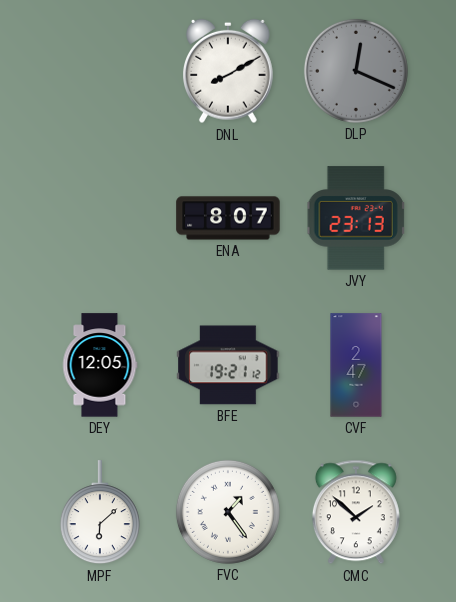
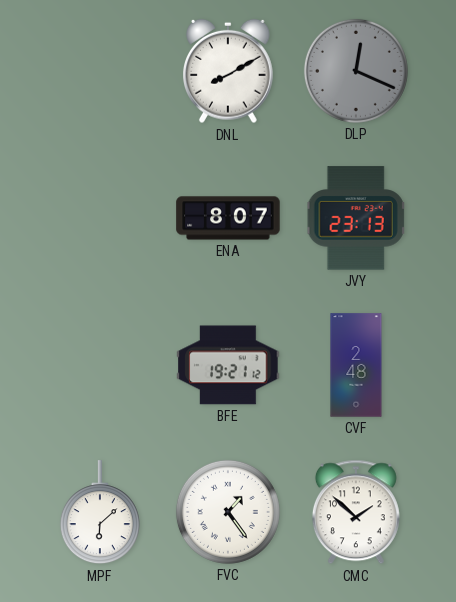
DEY: 12:05 -> none
CVF: 2:47 -> 2:48
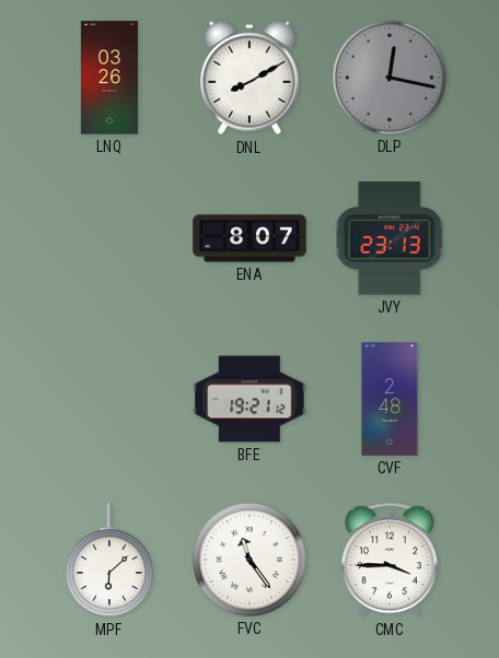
LNQ: none -> 03:26
DLP: 12:19 -> 12:17
FVC: 1:24 -> 11:24
CMC: 1:52 -> 3:45
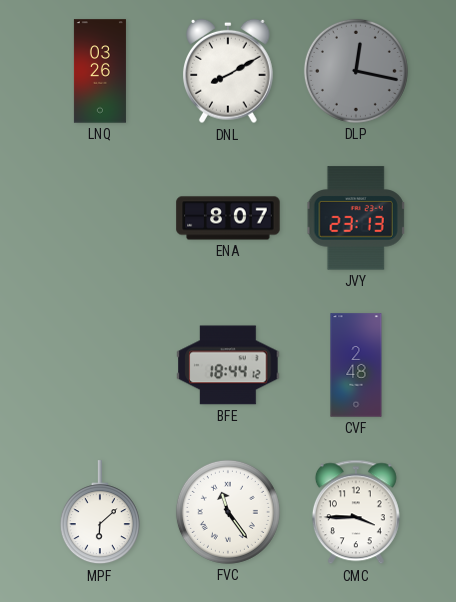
BFE: 19:21 -> 18:44
